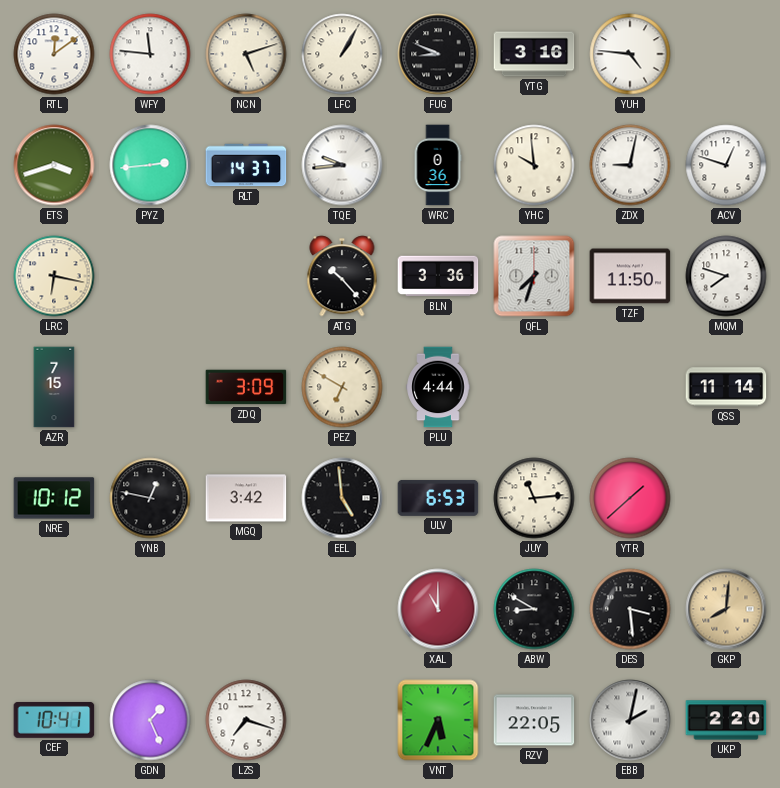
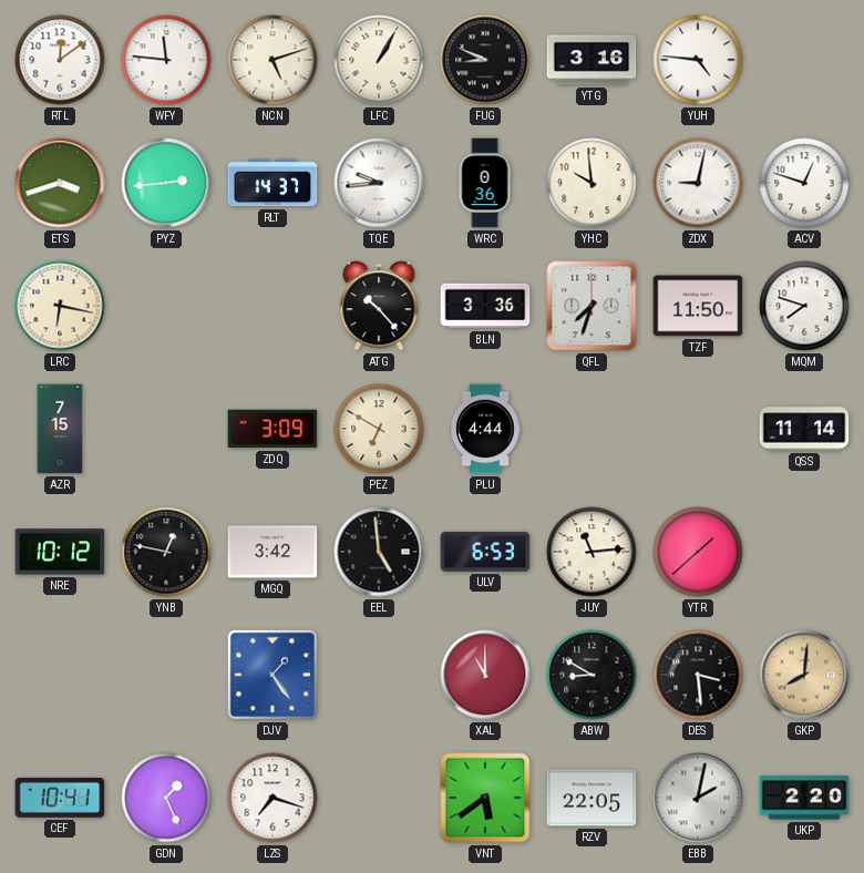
DJV: none -> 1:24
VNT: 5:34 -> 5:39
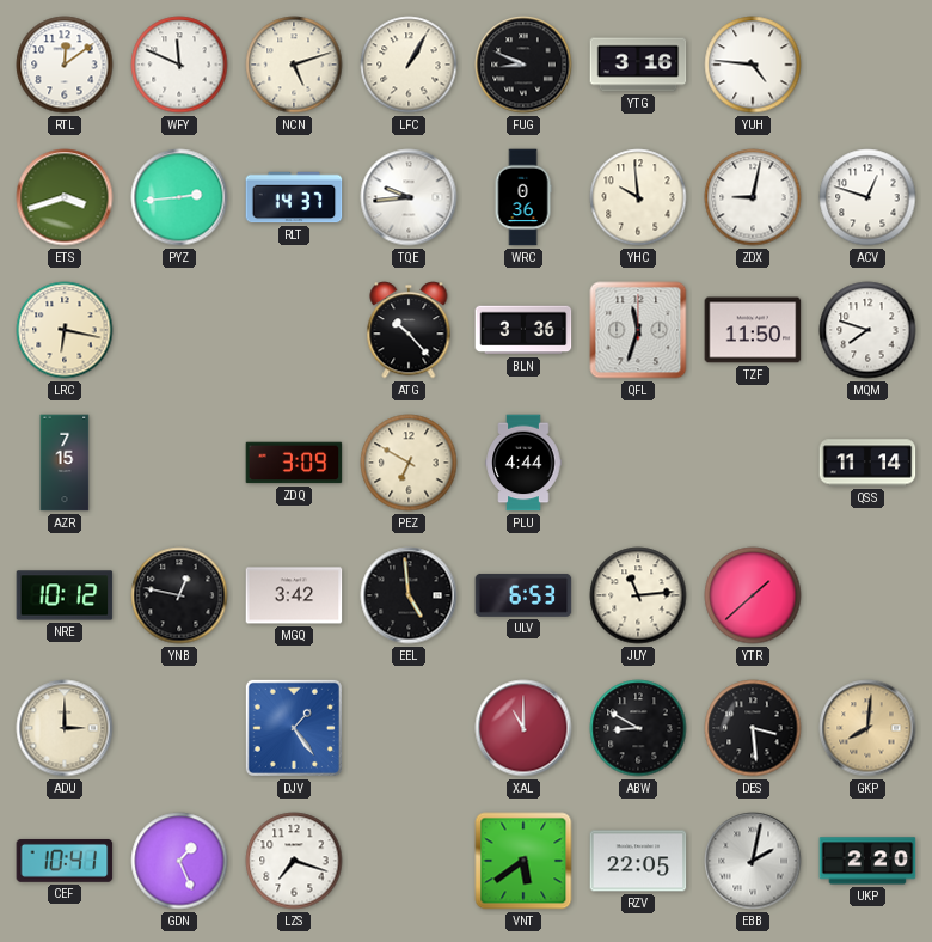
WFY: 11:46 -> 11:49
QFL: 7:33 -> 11:33
ADU: none -> 3:00
